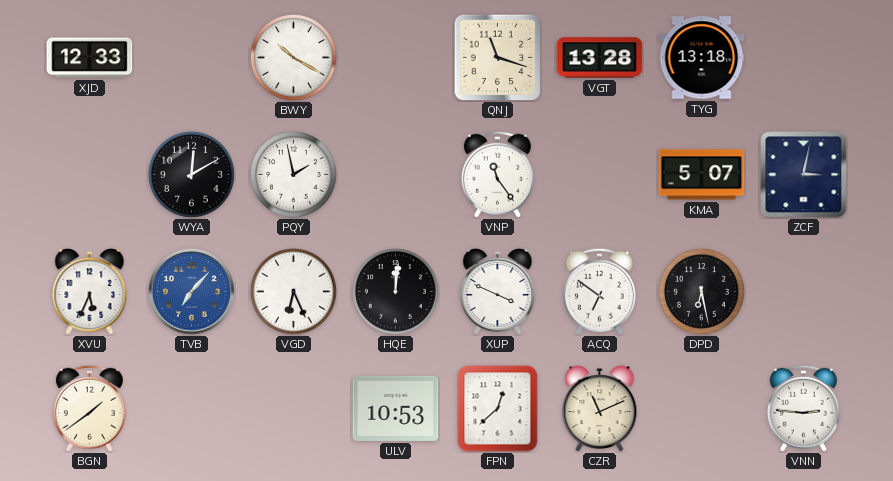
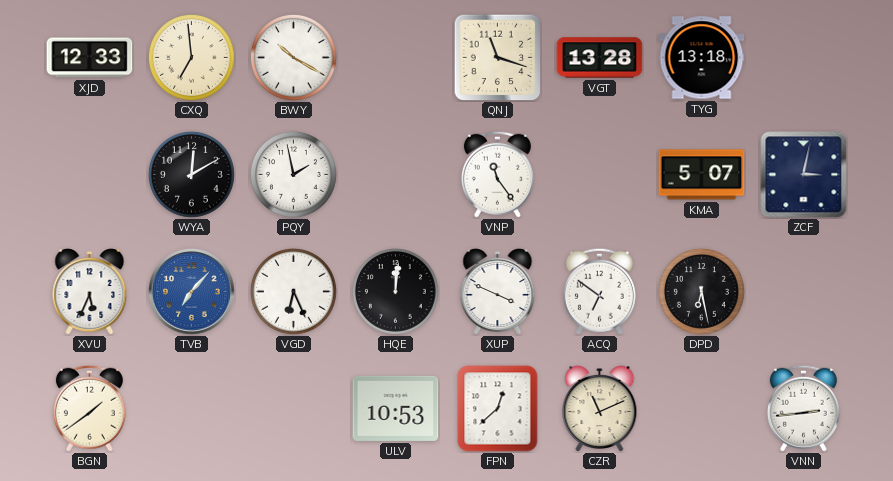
CXQ: none -> 6:59
VNN: 2:46 -> 2:44
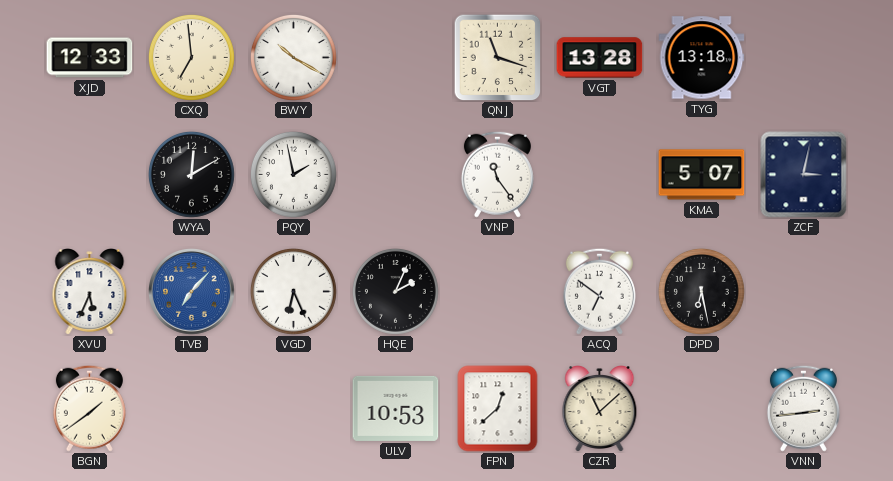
HQE: 12:01 -> 2:04
XUP: 3:49 -> none
CZR: 11:11 -> 11:08
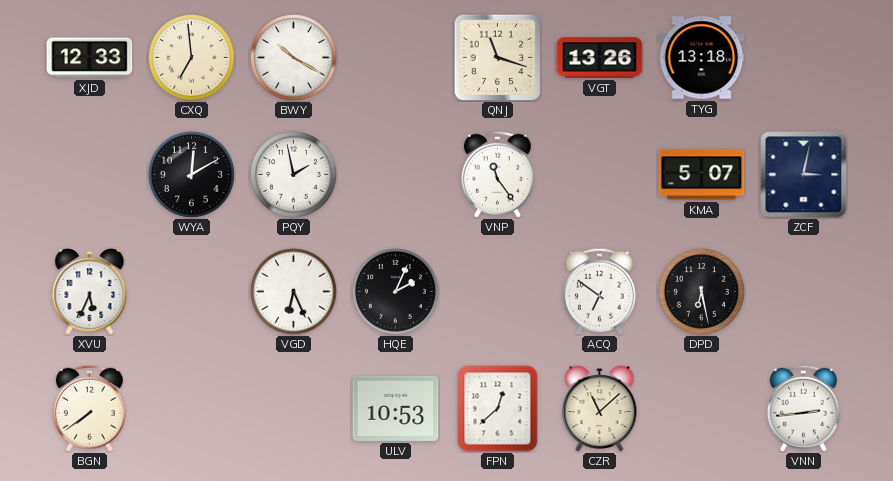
VGT: 13:28 -> 13:26
TVB: 7:07 -> none
BGN: 1:39 -> 7:39
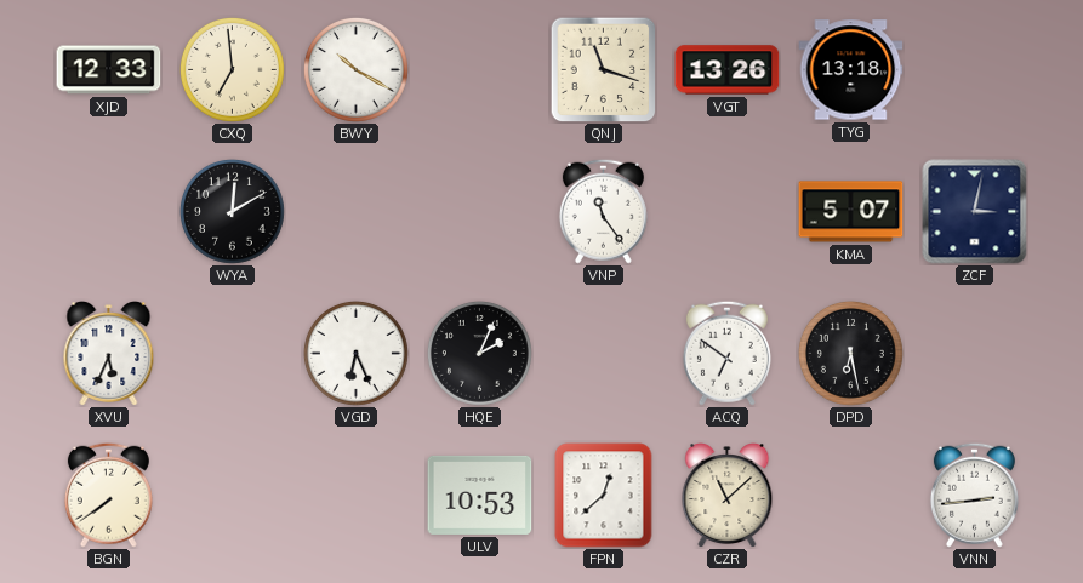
PQY: 1:58 -> none
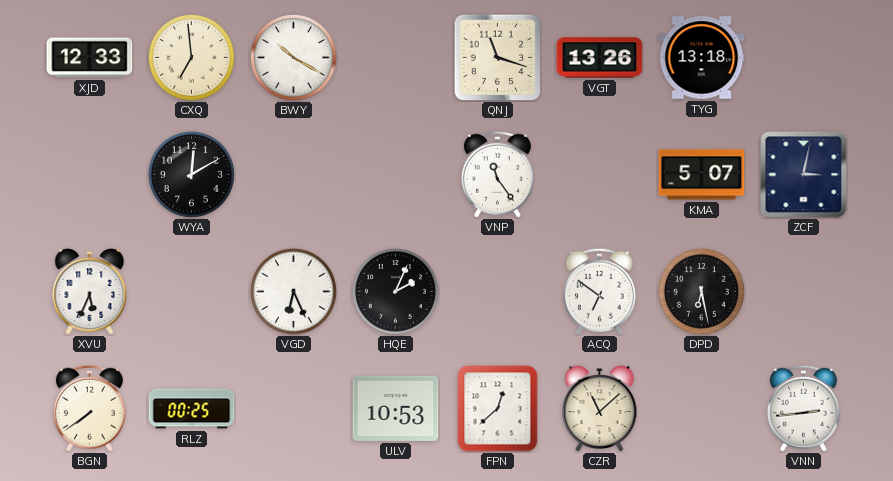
RLZ: none -> 00:25
